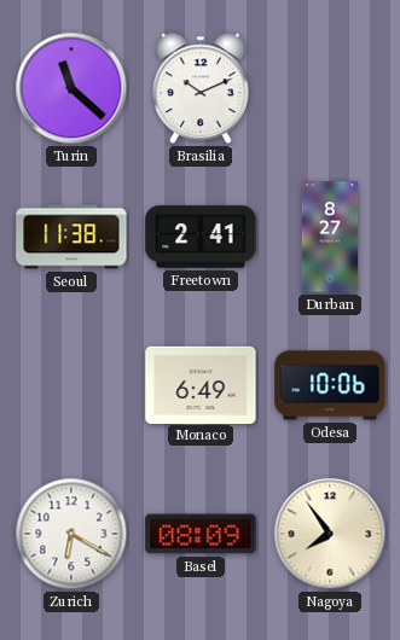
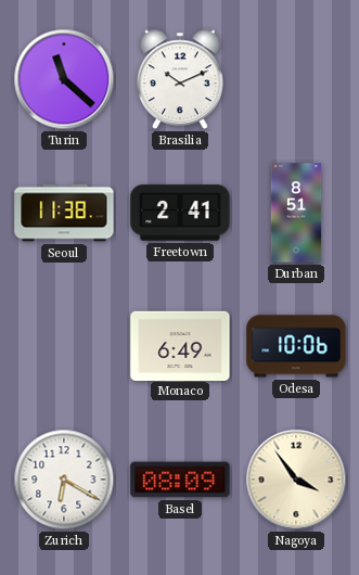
Durban: 8:27 -> 8:51
Nagoya: 7:54 -> 3:54
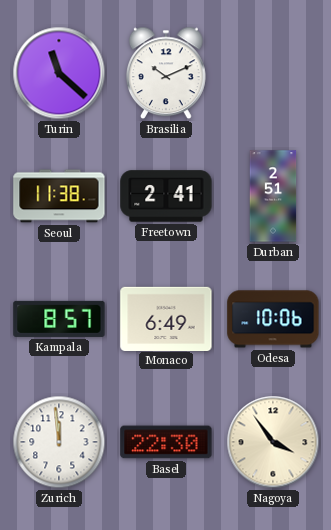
Durban: 8:51 -> 2:51
Kampala: none -> 8:57
Zurich: 6:20 -> 11:59
Basel: 08:09 -> 22:30
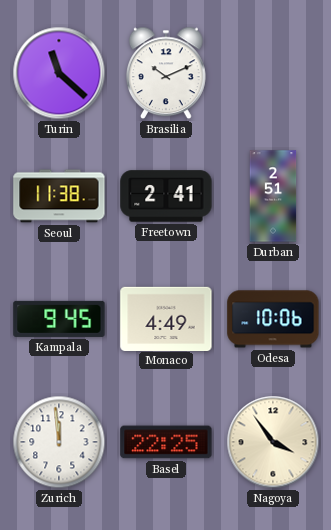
Kampala: 8:57 -> 9:45
Monaco: 6:49 -> 4:49
Basel: 22:30 -> 22:25
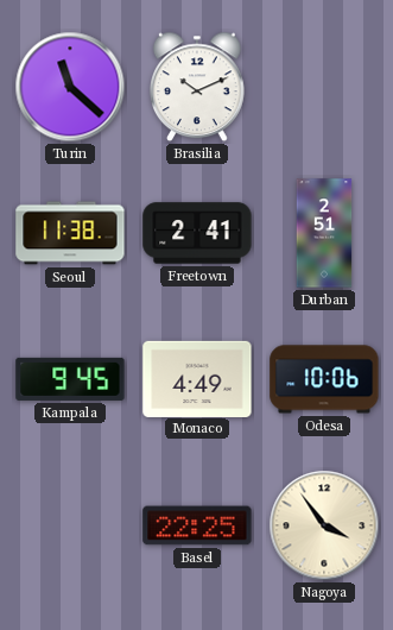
Zurich: 11:59 -> none
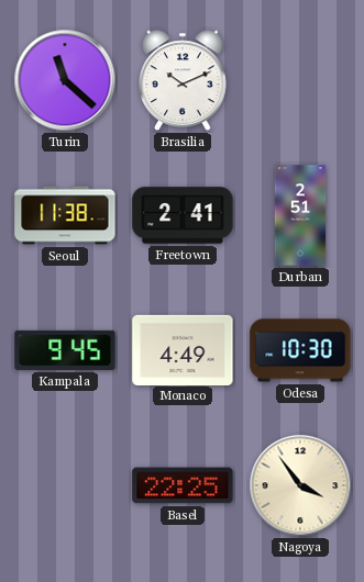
Odesa: 10:06 -> 10:30
